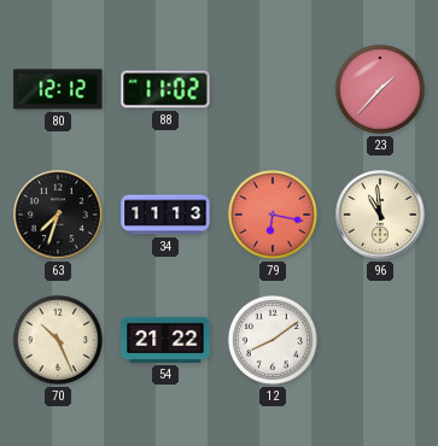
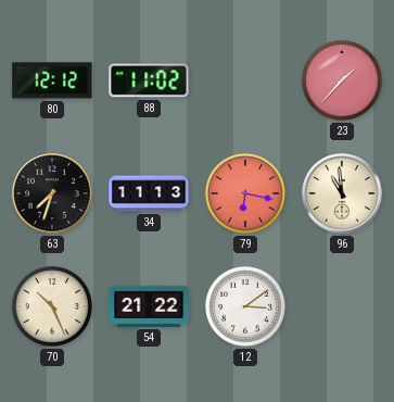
12: 8:09 -> 3:09
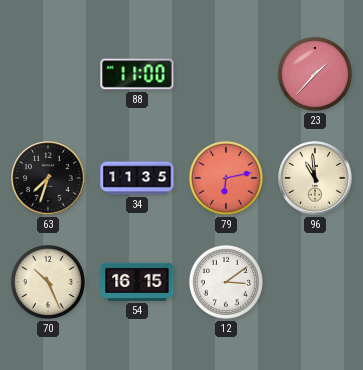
80: 12:12 -> none
88: 11:02 -> 11:00
34: 11:13 -> 11:35
79: 6:17 -> 6:13
54: 21:22 -> 16:15
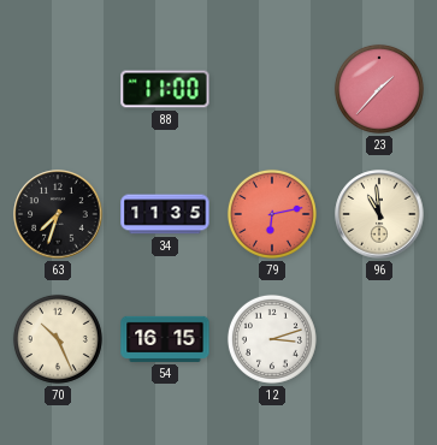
12: 3:09 -> 3:12
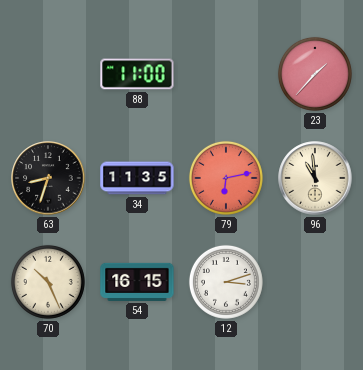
63: 7:33 -> 8:33
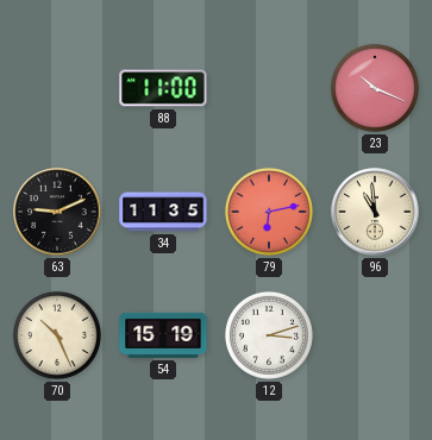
23: 1:37 -> 10:19
63: 8:33 -> 9:11
54: 16:15 -> 15:19
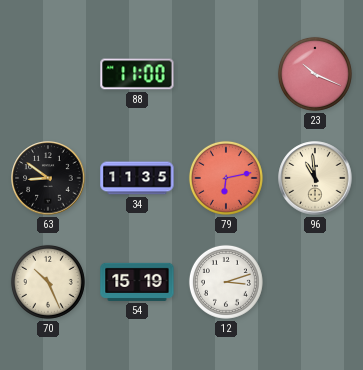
63: 9:11 -> 8:51
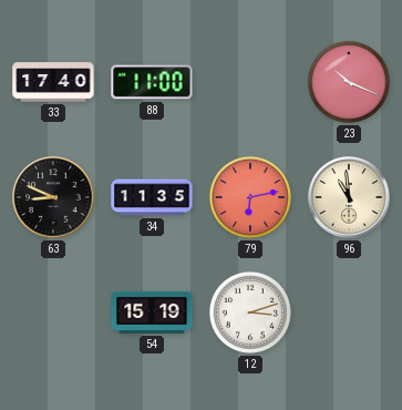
33: none -> 17:40
63: 8:51 -> 8:49
70: 10:26 -> none
